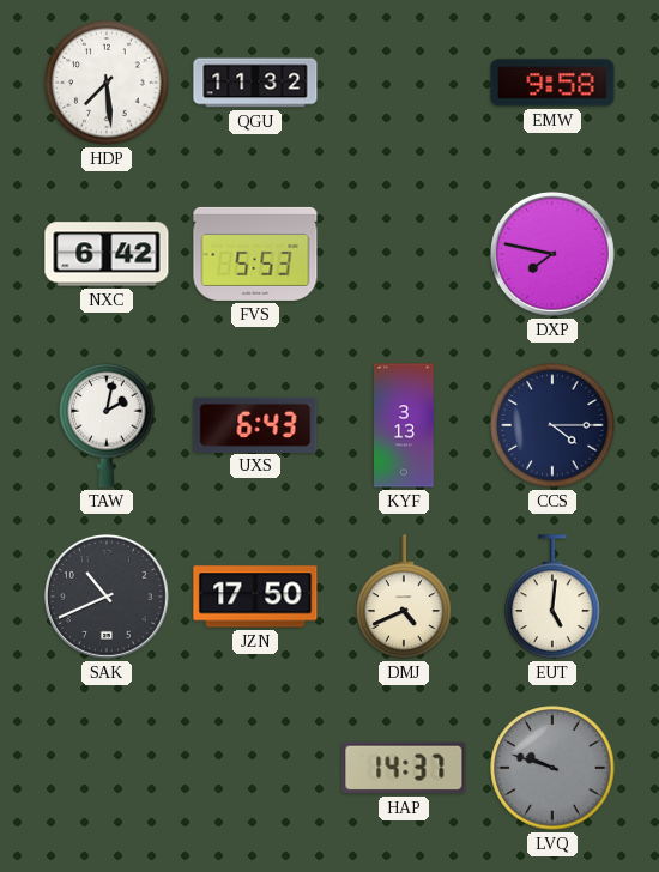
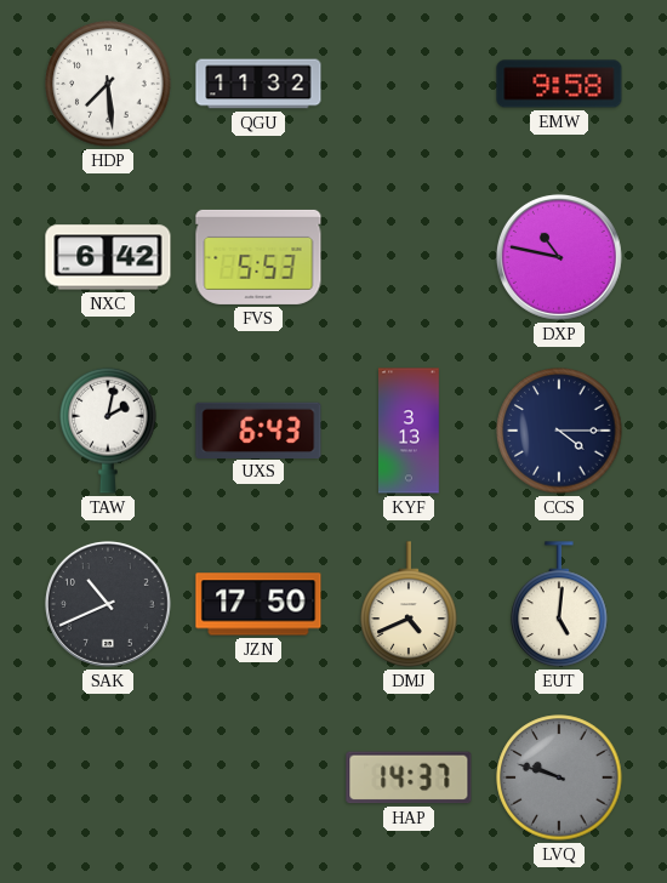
DXP: 7:47 -> 10:47
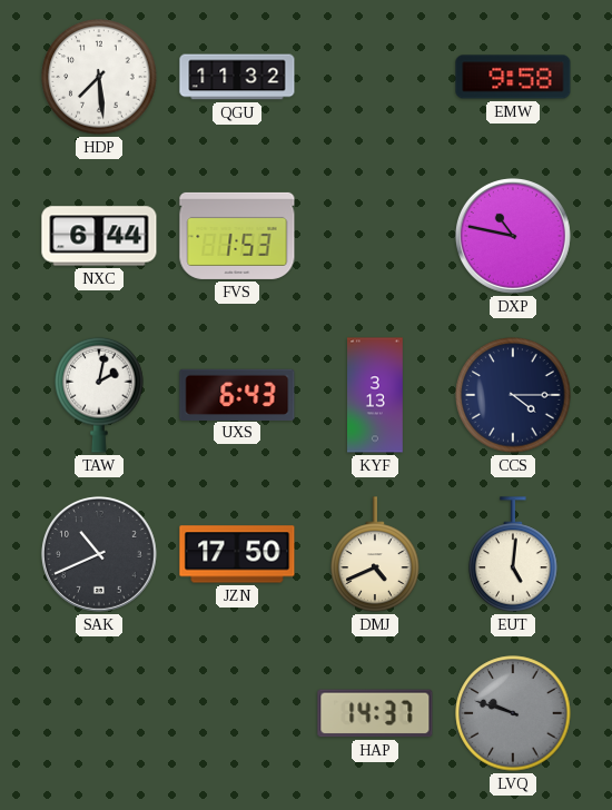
NXC: 6:42 -> 6:44
FVS: 5:53 -> 1:53
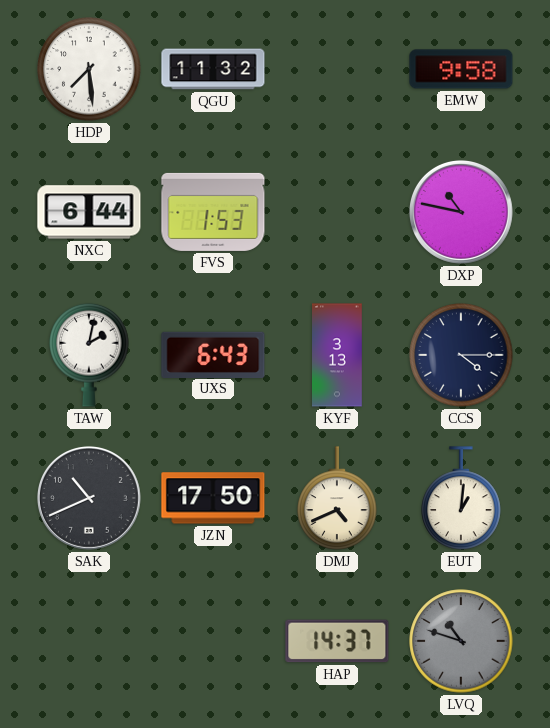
EUT: 5:01 -> 1:01
LVQ: 9:48 -> 10:48
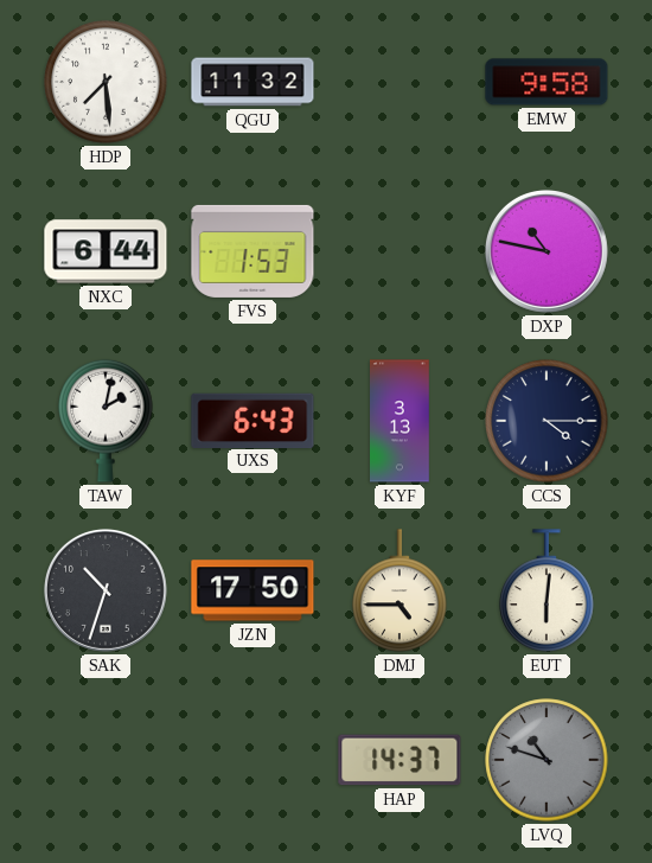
SAK: 10:41 -> 10:33
DMJ: 4:41 -> 4:45
EUT: 1:01 -> 6:01
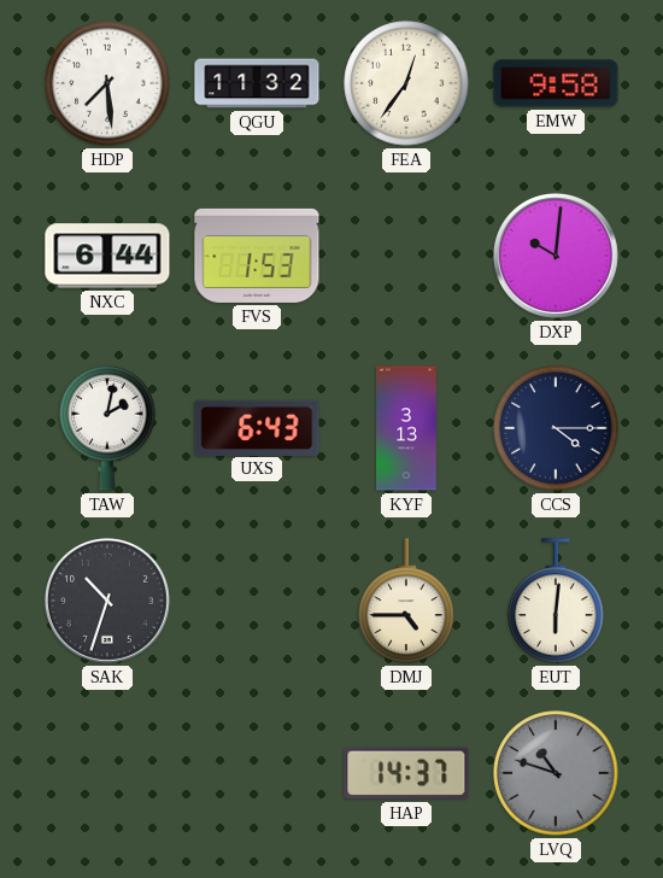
FEA: none -> 12:36
DXP: 10:47 -> 10:01
JZN: 17:50 -> none
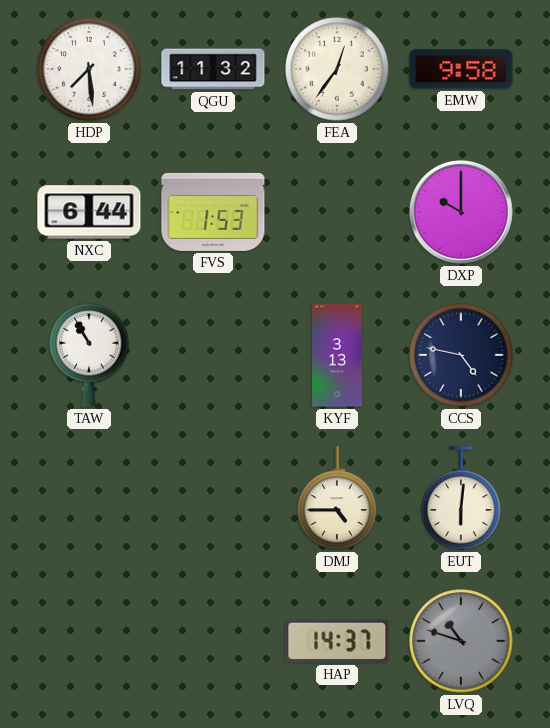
DXP: 10:01 -> 10:00
TAW: 2:02 -> 10:55
UXS: 6:43 -> none
CCS: 4:15 -> 4:47
SAK: 10:33 -> none
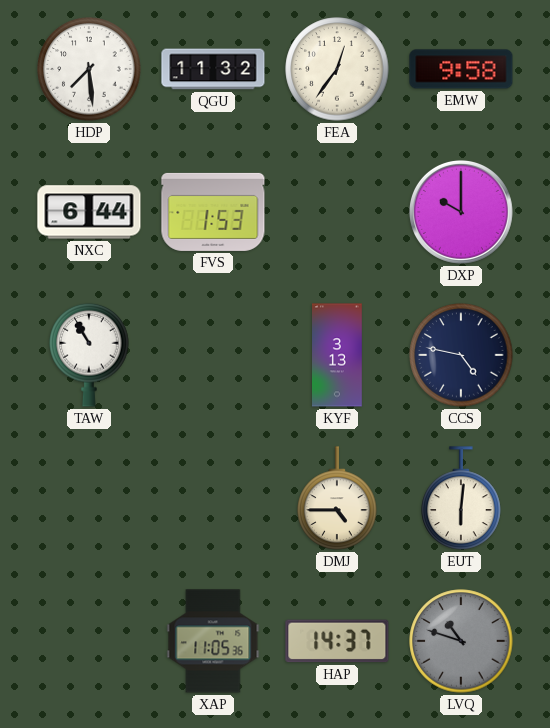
XAP: none -> 11:05
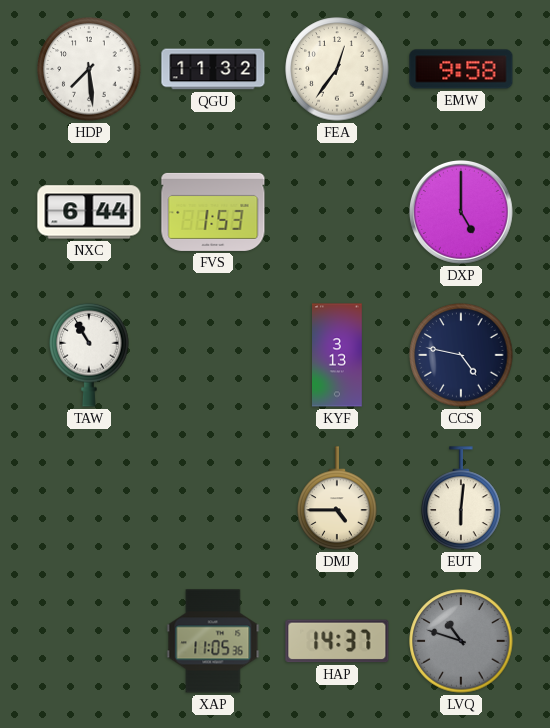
DXP: 10:00 -> 5:00
